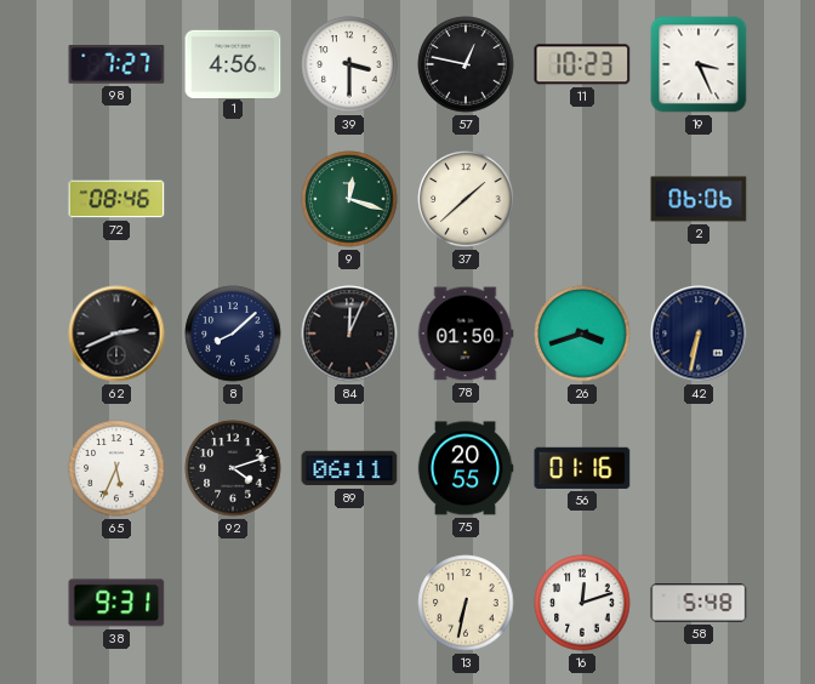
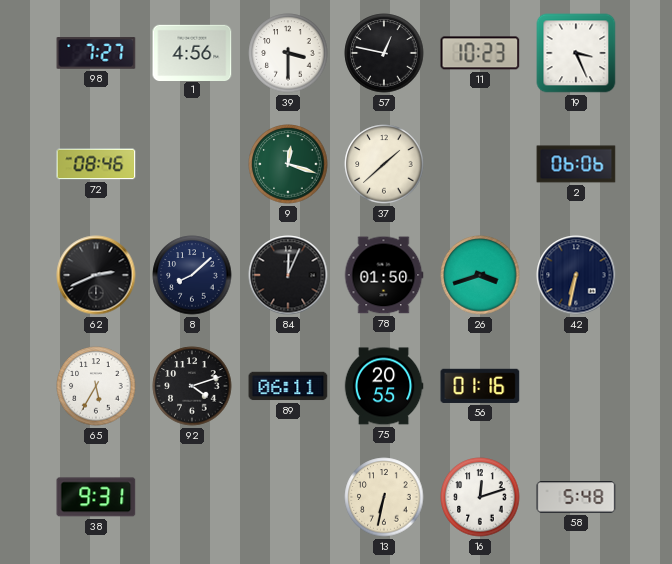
65: 5:34 -> 5:35
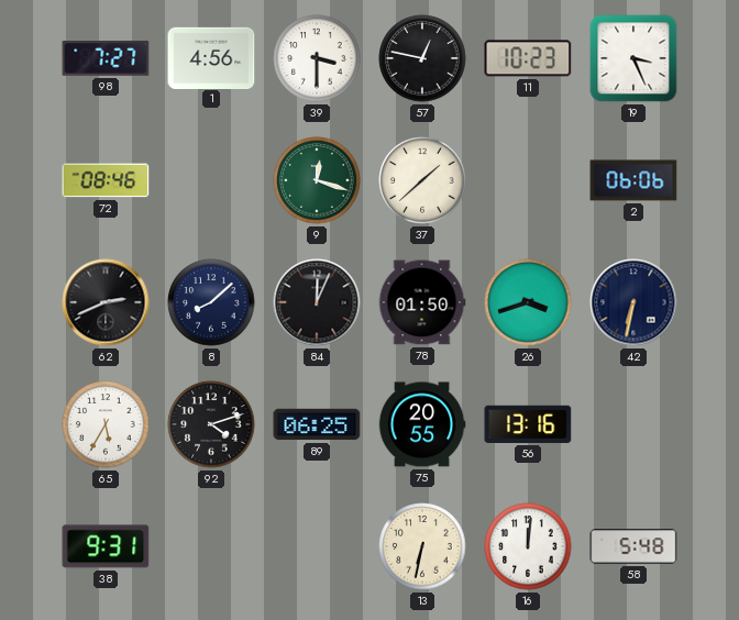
89: 06:11 -> 06:25
56: 01:16 -> 13:16
16: 12:12 -> 12:01
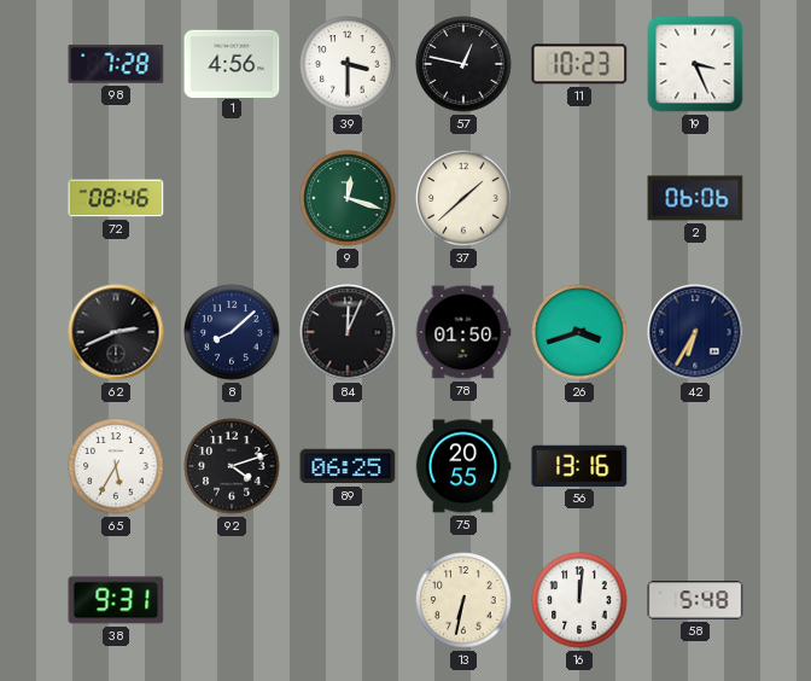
98: 7:27 -> 7:28
42: 6:32 -> 6:35
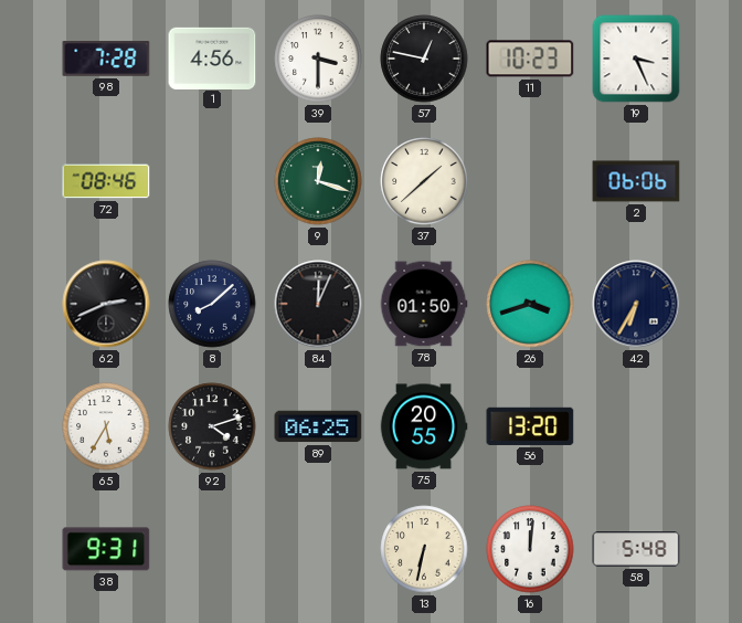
56: 13:16 -> 13:20
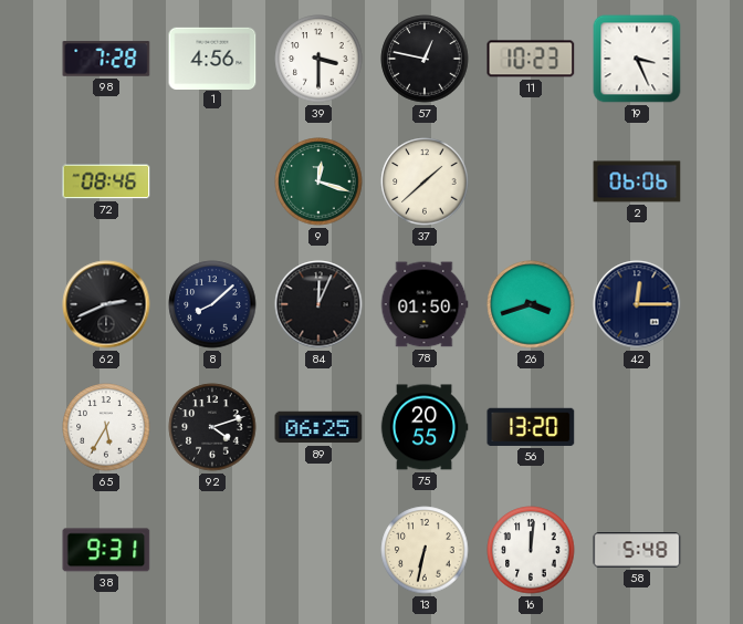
42: 6:35 -> 12:15
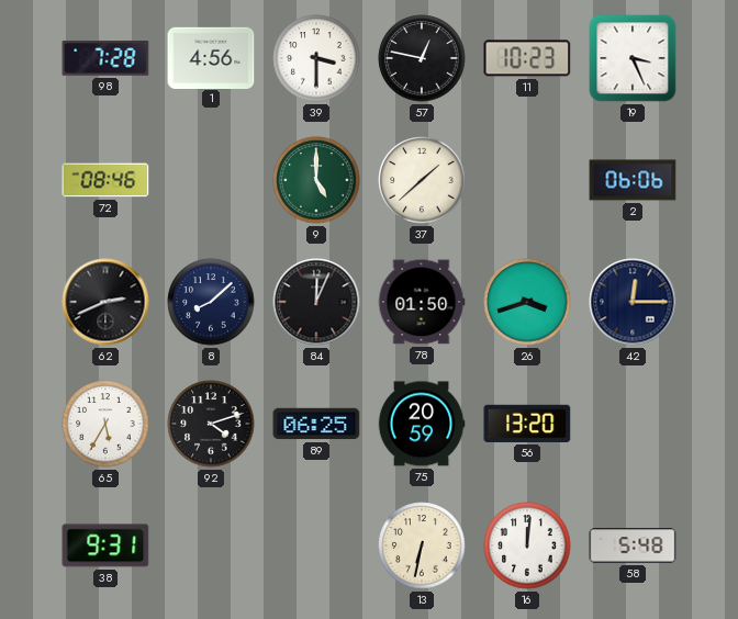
9: 12:18 -> 5:00
75: 20:55 -> 20:59
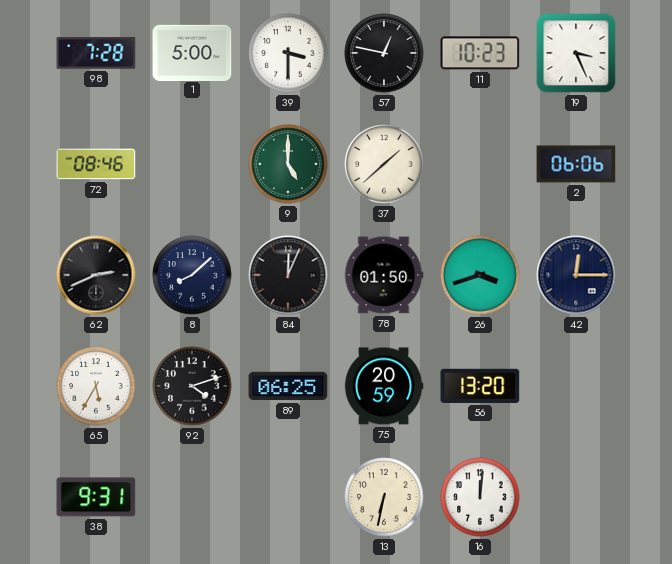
1: 4:56 -> 5:00
58: 5:48 -> none
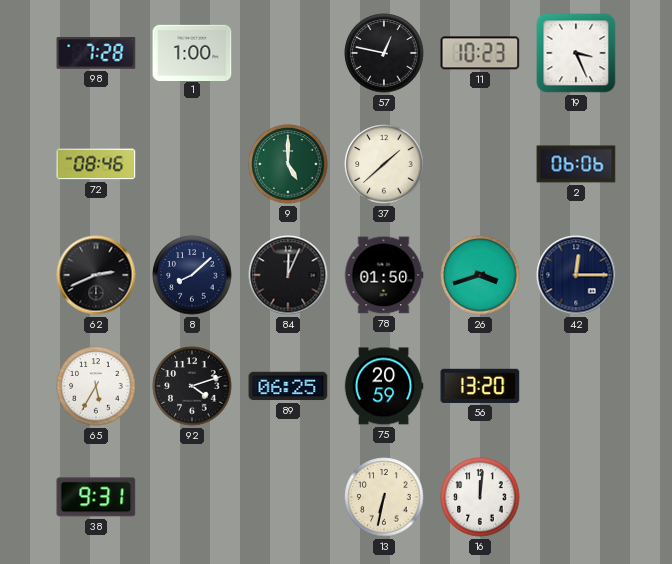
1: 5:00 -> 1:00
39: 3:30 -> none
